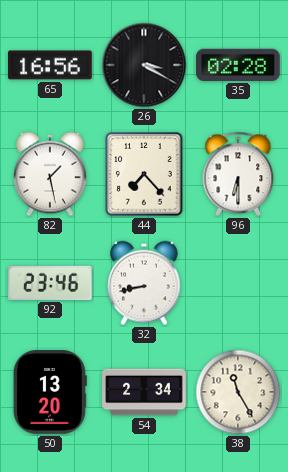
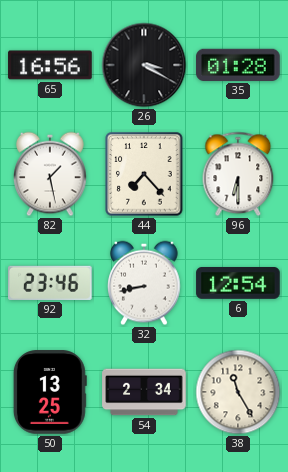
35: 02:28 -> 01:28
6: none -> 12:54
50: 13:20 -> 13:25
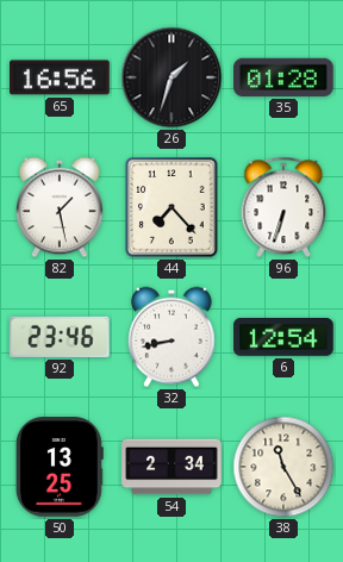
26: 3:20 -> 1:33
96: 6:30 -> 6:33
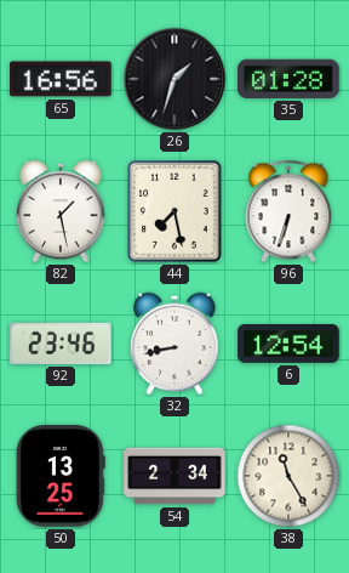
44: 7:23 -> 7:28
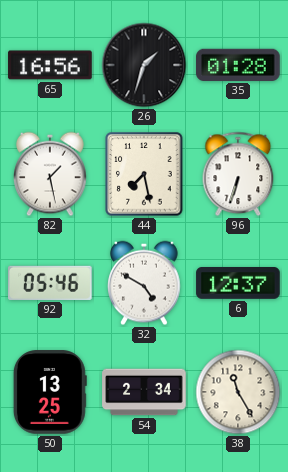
92: 23:46 -> 05:46
32: 8:43 -> 4:50
6: 12:54 -> 12:37
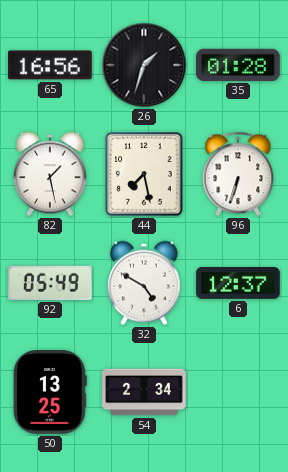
92: 05:46 -> 05:49
38: 11:25 -> none
